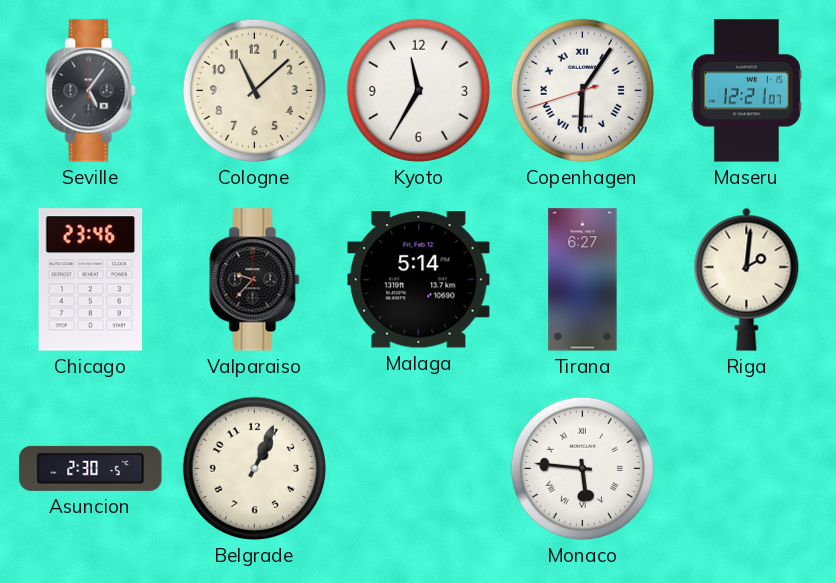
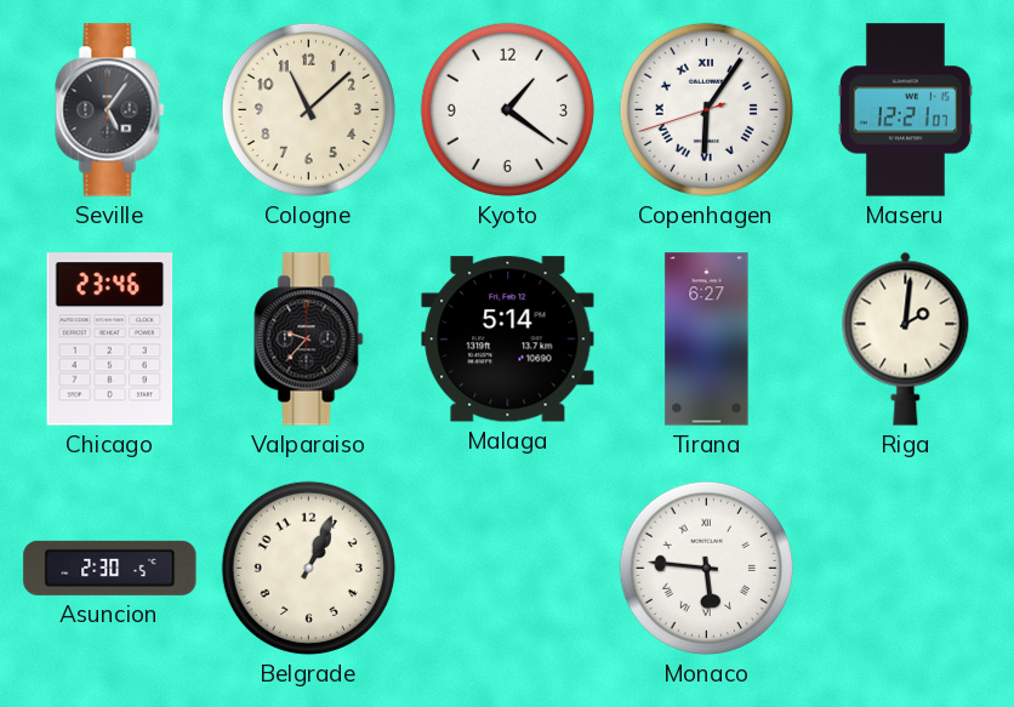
Kyoto: 11:35 -> 1:21
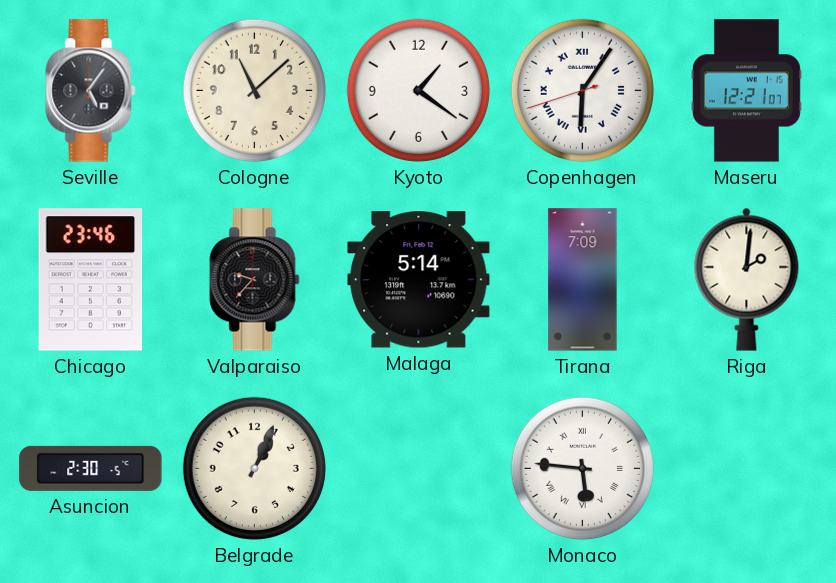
Tirana: 6:27 -> 7:09
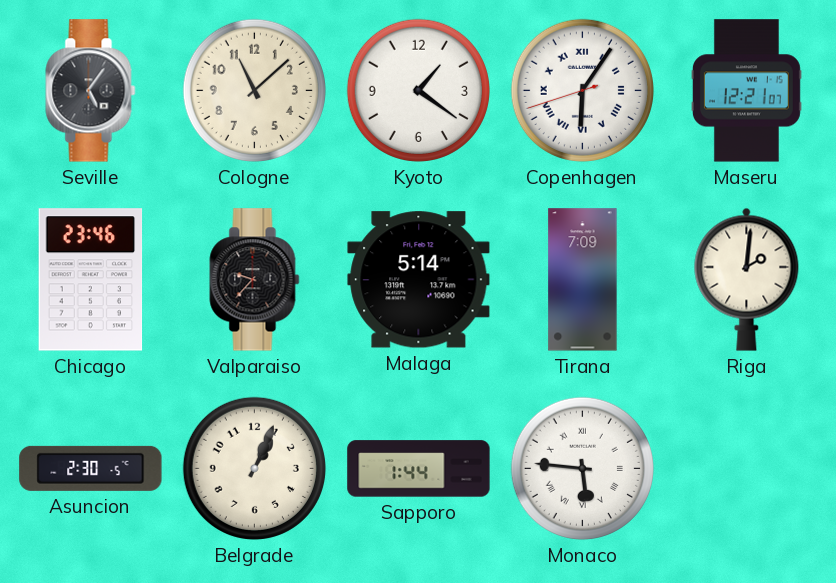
Sapporo: none -> 1:44
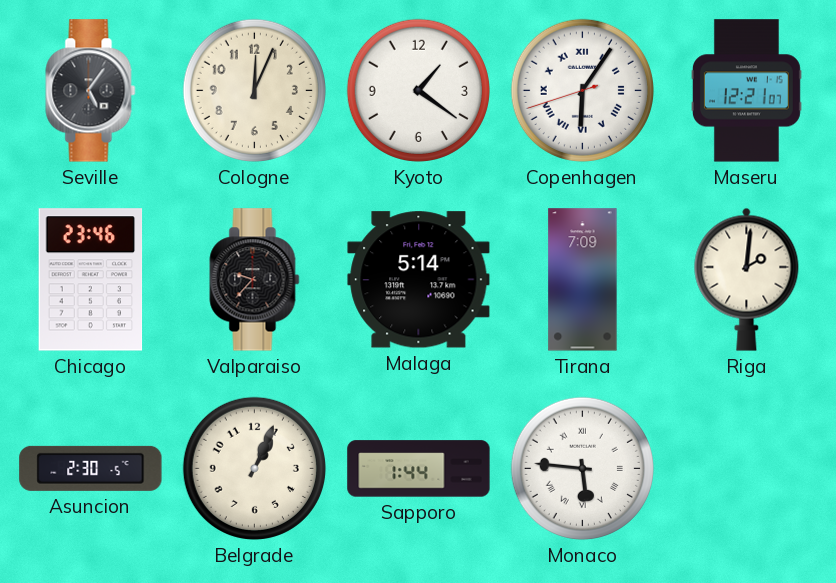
Cologne: 11:08 -> 12:04
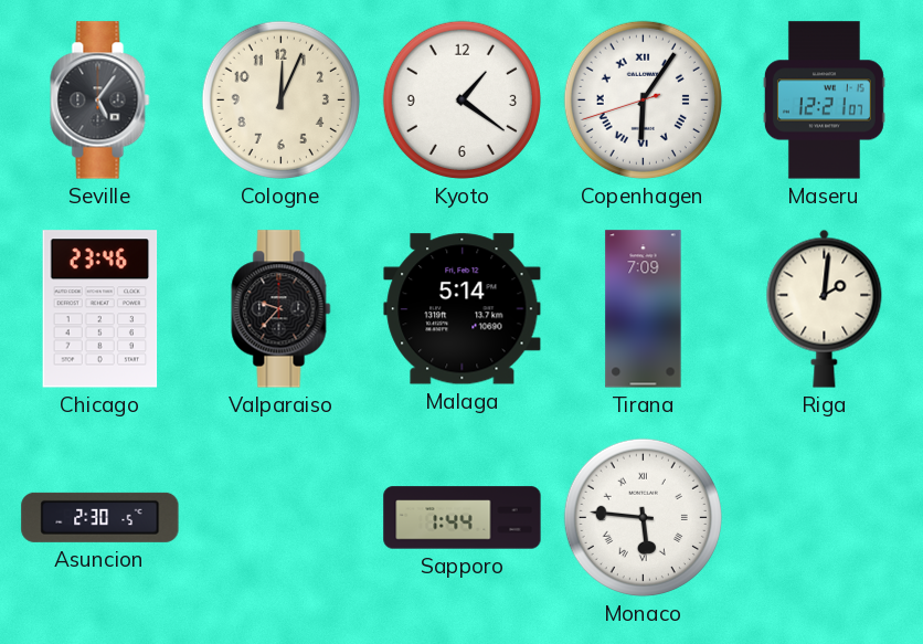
Belgrade: 1:04 -> none
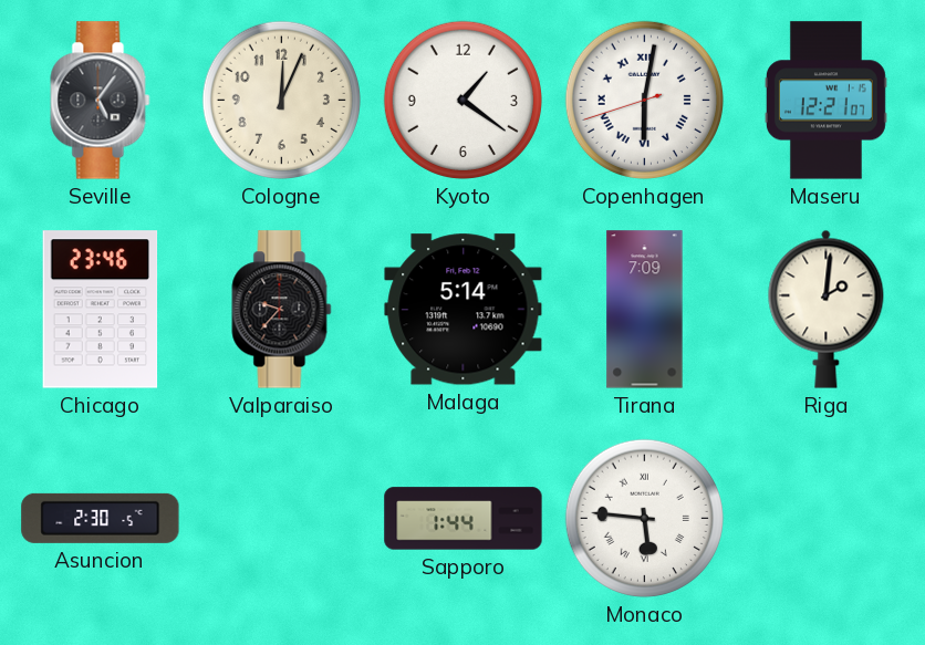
Copenhagen: 6:05 -> 6:01
